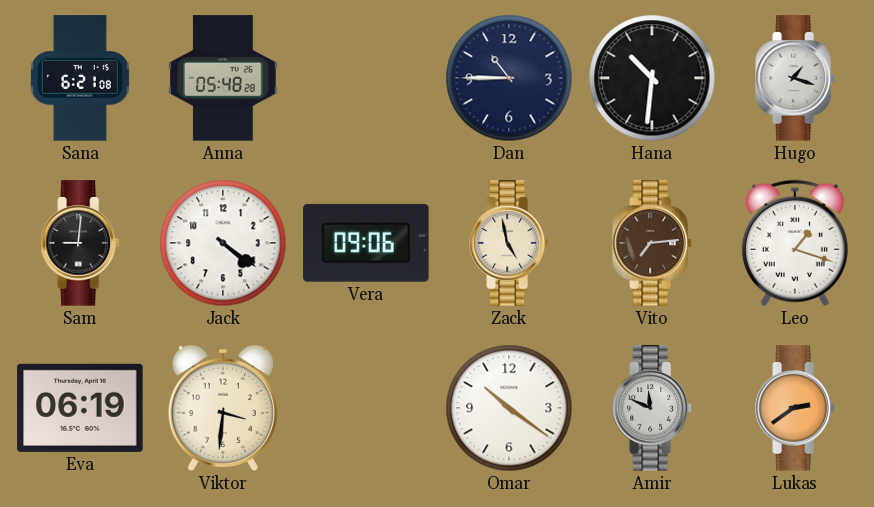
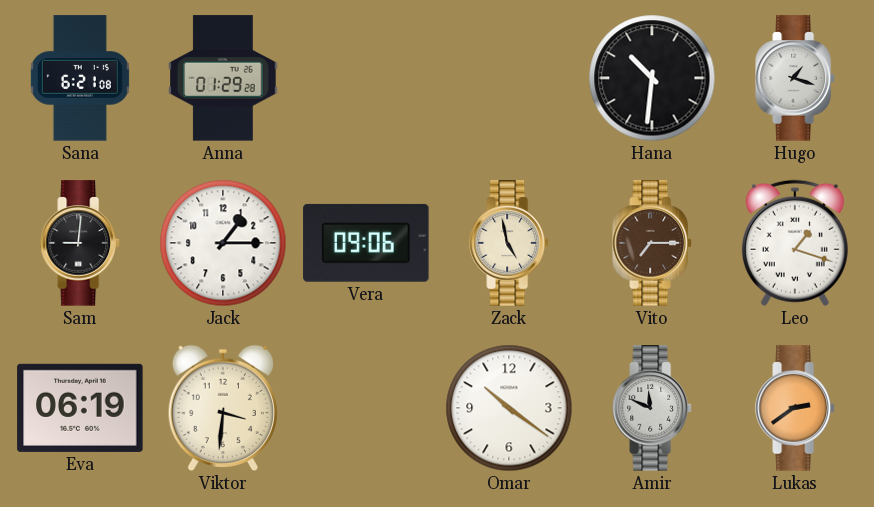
Anna: 05:48 -> 01:29
Dan: 10:45 -> none
Jack: 4:21 -> 1:15
Vito: 7:14 -> 7:15
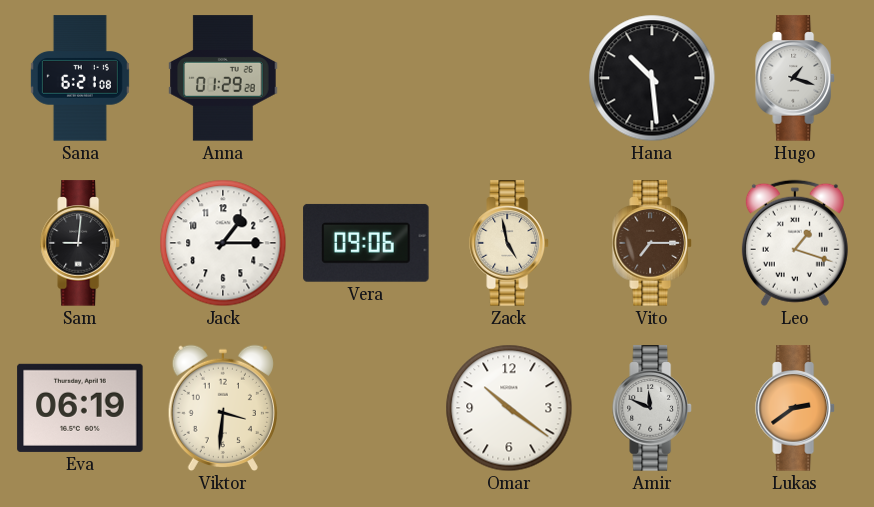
Hana: 10:31 -> 10:29
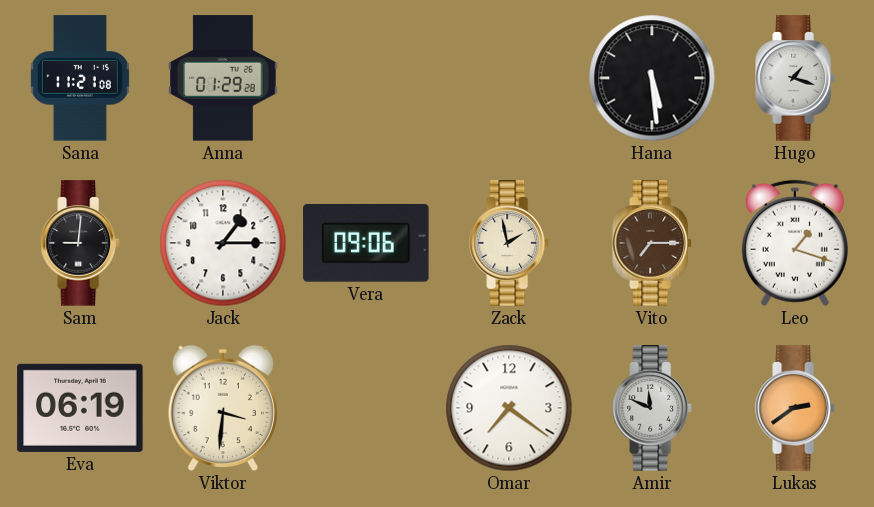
Sana: 6:21 -> 11:21
Hana: 10:29 -> 5:29
Zack: 4:58 -> 1:58
Omar: 10:21 -> 7:21
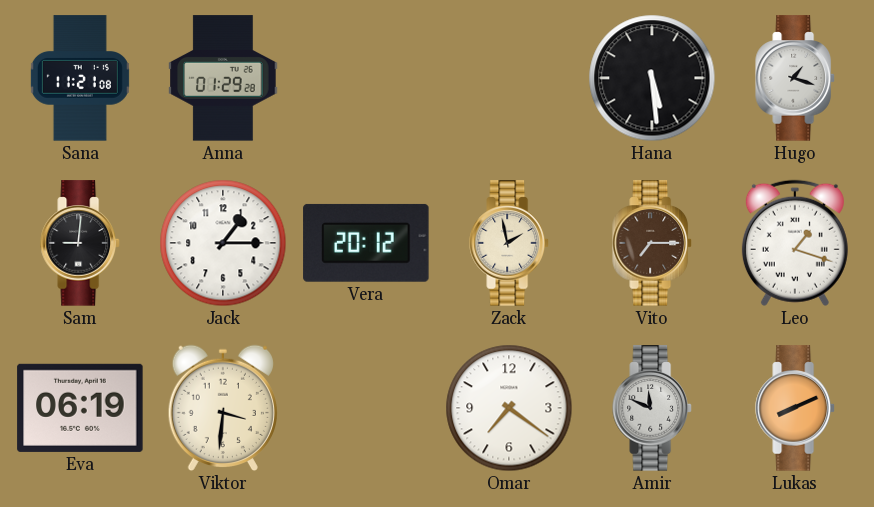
Vera: 09:06 -> 20:12
Lukas: 2:39 -> 8:11
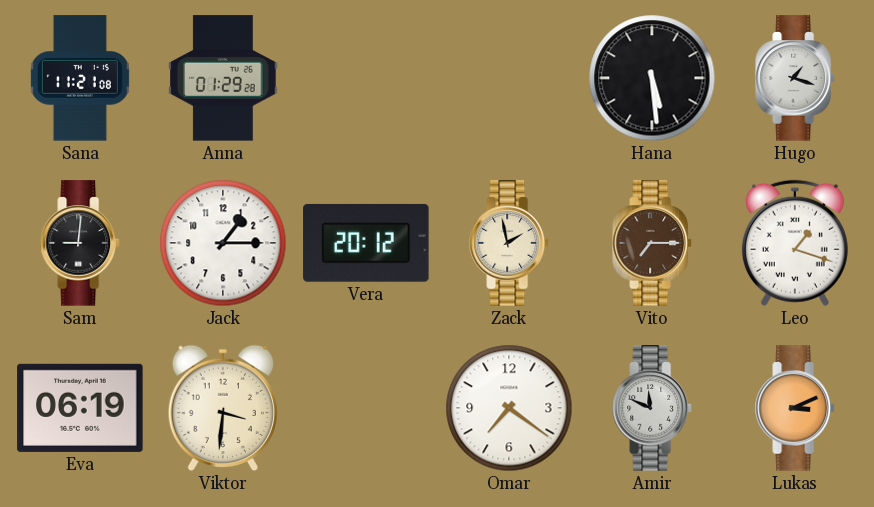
Lukas: 8:11 -> 3:11
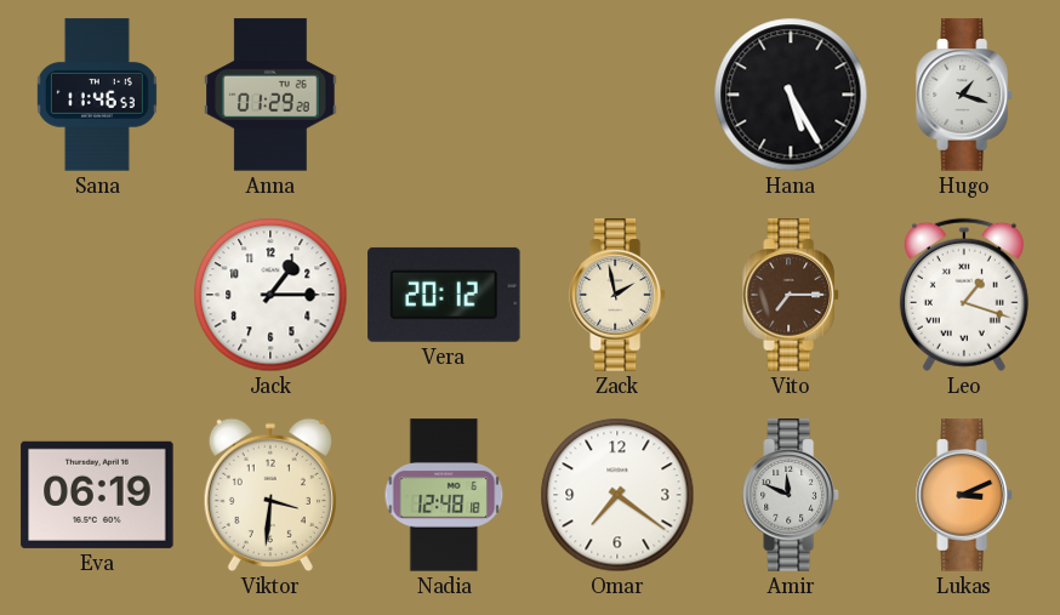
Sana: 11:21 -> 11:46
Hana: 5:29 -> 5:25
Sam: 9:01 -> none
Nadia: none -> 12:48
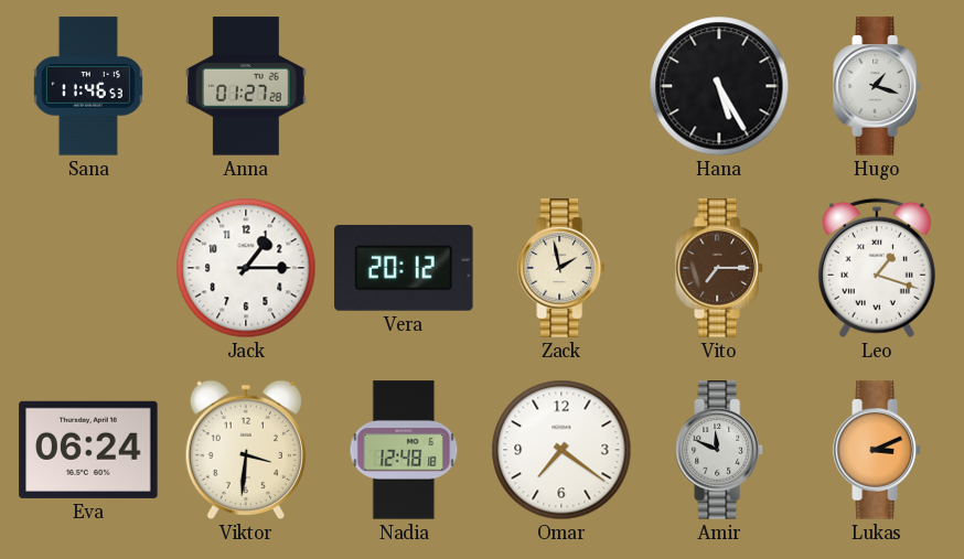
Anna: 01:29 -> 01:27
Eva: 06:19 -> 06:24
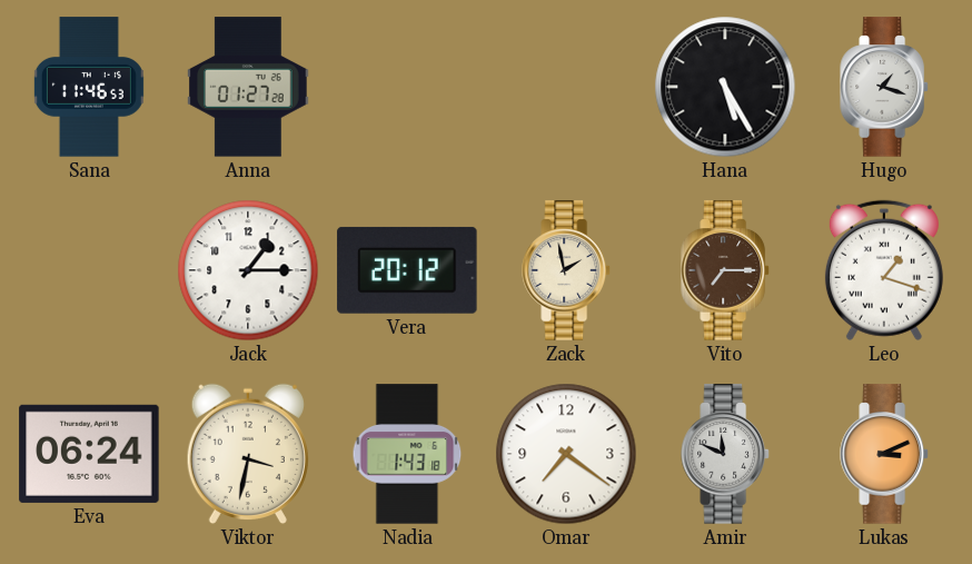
Viktor: 3:31 -> 3:32
Nadia: 12:48 -> 1:43
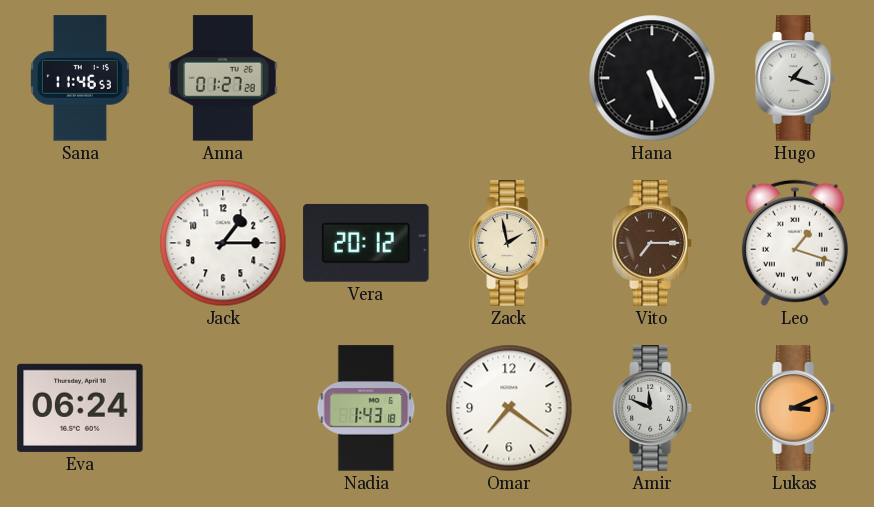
Viktor: 3:32 -> none
